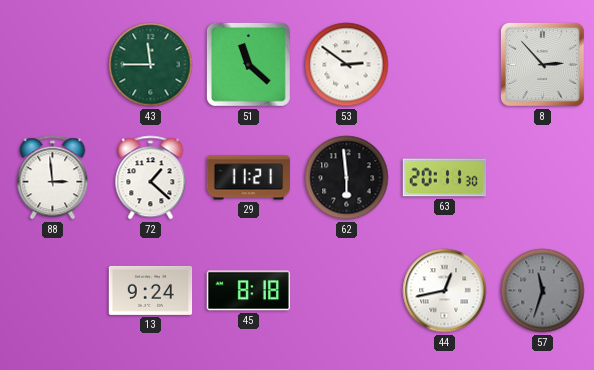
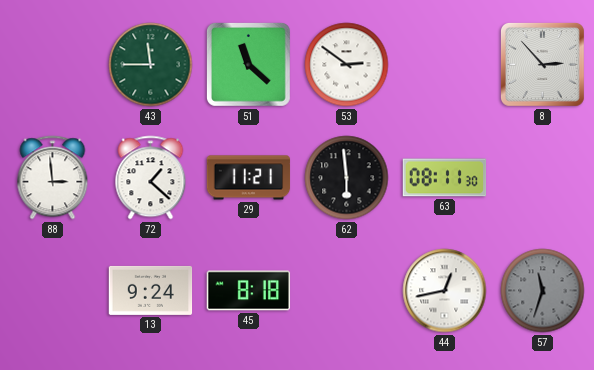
63: 20:11 -> 08:11
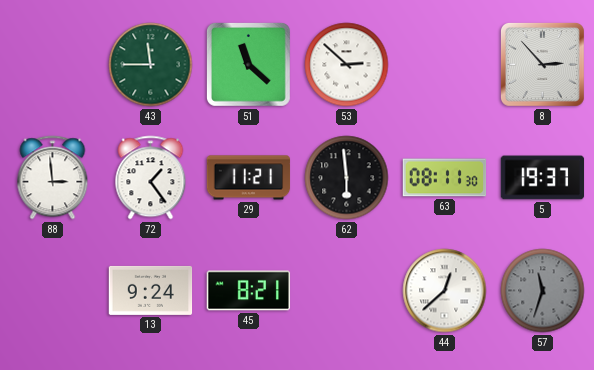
53: 2:51 -> 2:52
72: 1:22 -> 1:24
5: none -> 19:37
45: 8:18 -> 8:21
44: 12:43 -> 12:38
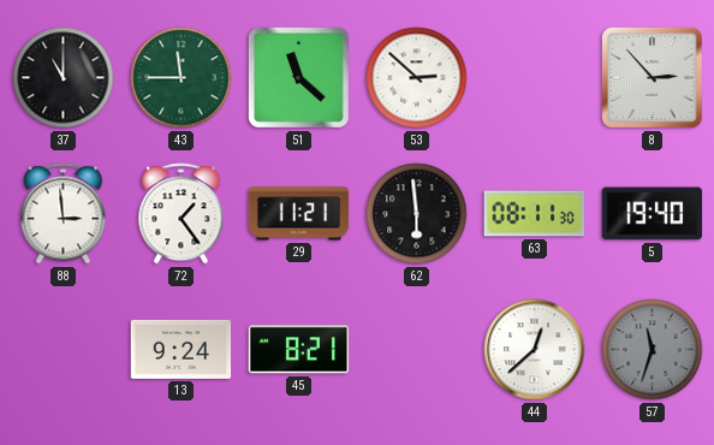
37: none -> 11:00
5: 19:37 -> 19:40
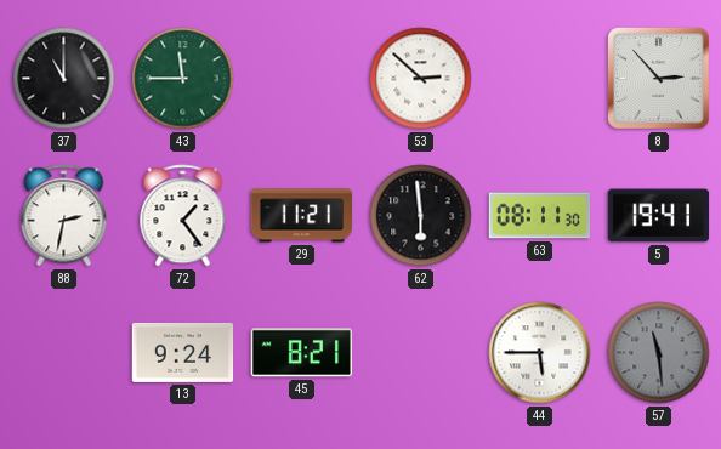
51: 11:22 -> none
88: 2:59 -> 2:32
5: 19:40 -> 19:41
44: 12:38 -> 5:45
57: 11:33 -> 11:29
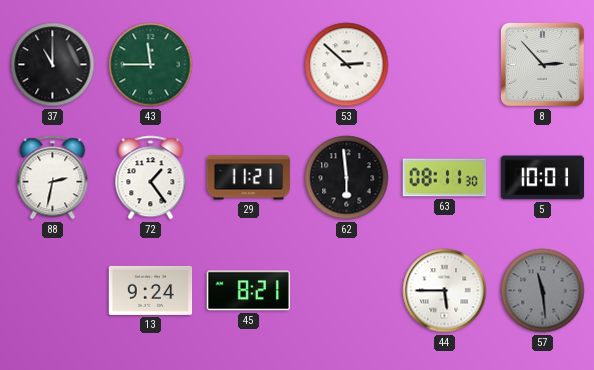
5: 19:41 -> 10:01
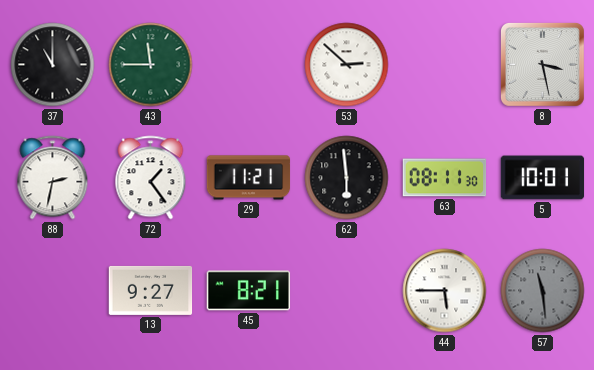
8: 2:53 -> 3:28
13: 9:24 -> 9:27
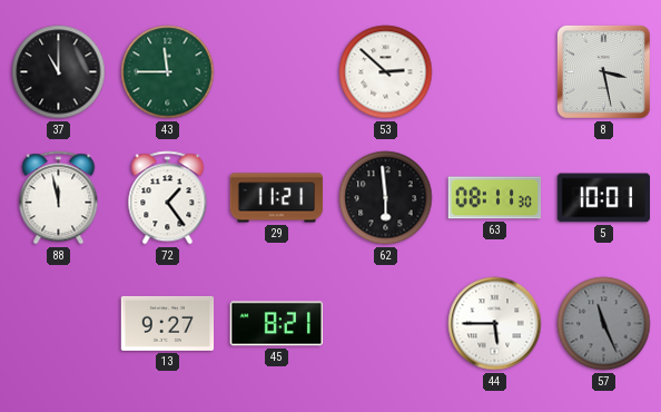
88: 2:32 -> 11:58
57: 11:29 -> 11:26
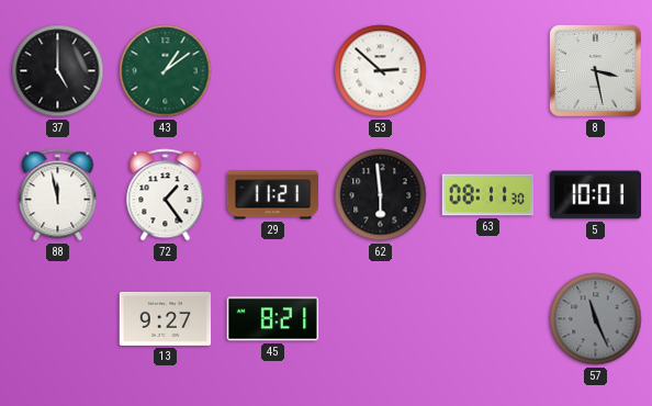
37: 11:00 -> 5:00
43: 11:45 -> 1:09
44: 5:45 -> none
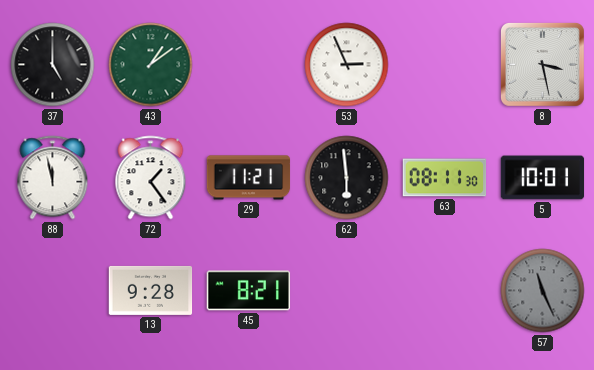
53: 2:52 -> 2:56
13: 9:27 -> 9:28
